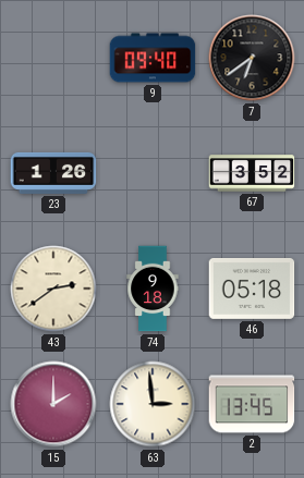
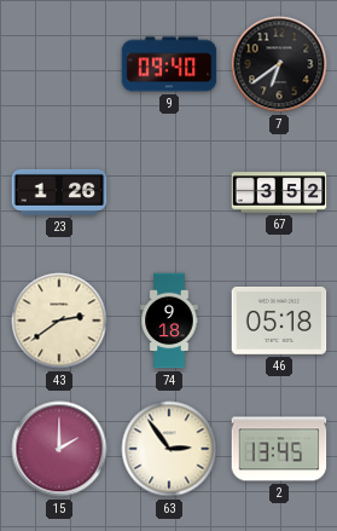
63: 2:59 -> 2:54
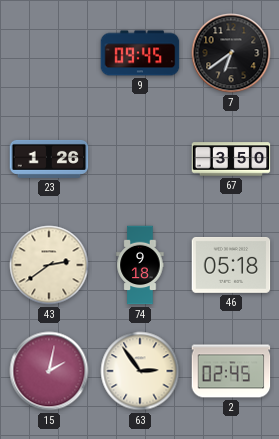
9: 09:40 -> 09:45
67: 3:52 -> 3:50
15: 2:00 -> 2:02
2: 13:45 -> 02:45
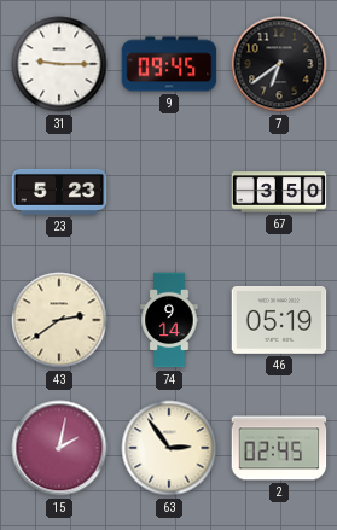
31: none -> 9:15
23: 1:26 -> 5:23
74: 9:18 -> 9:14
46: 05:18 -> 05:19
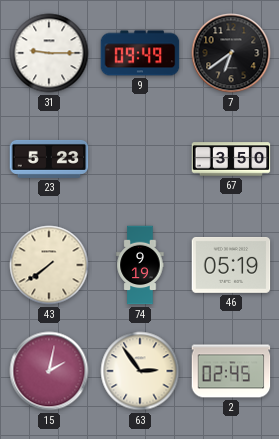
9: 09:45 -> 09:49
43: 2:39 -> 7:39
74: 9:14 -> 9:19
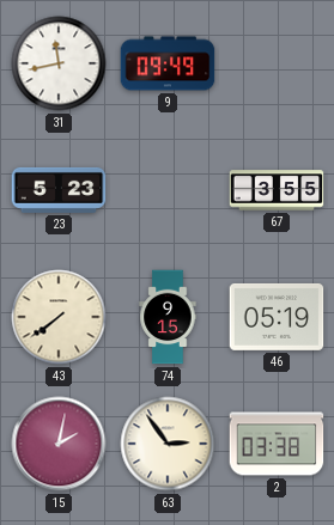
31: 9:15 -> 11:43
7: 6:39 -> none
67: 3:50 -> 3:55
74: 9:19 -> 9:15
2: 02:45 -> 03:38
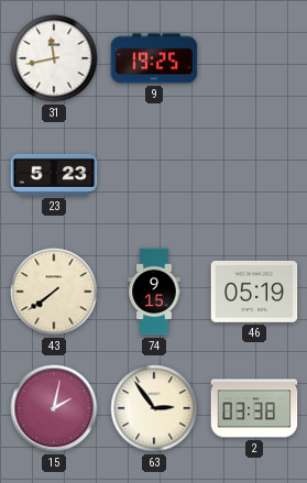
9: 09:49 -> 19:25
67: 3:55 -> none
